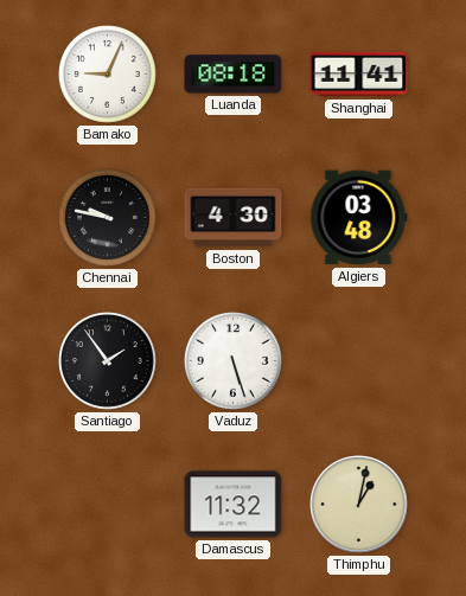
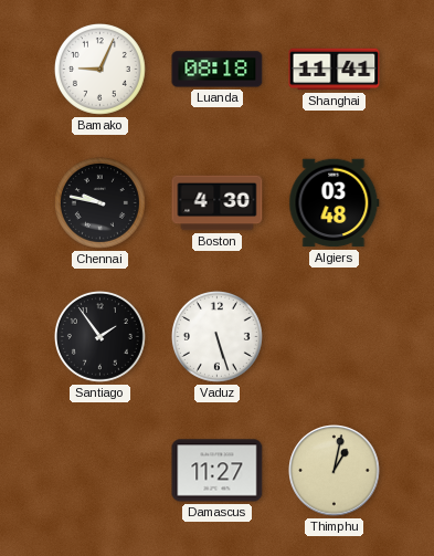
Damascus: 11:32 -> 11:27
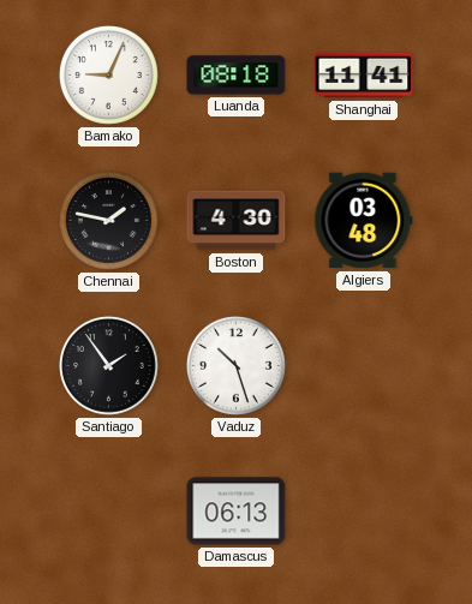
Chennai: 9:47 -> 1:47
Vaduz: 5:27 -> 10:27
Damascus: 11:27 -> 06:13
Thimphu: 1:02 -> none
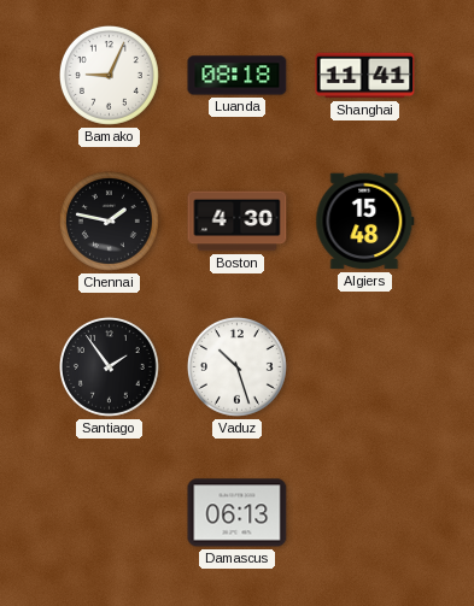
Algiers: 03:48 -> 15:48
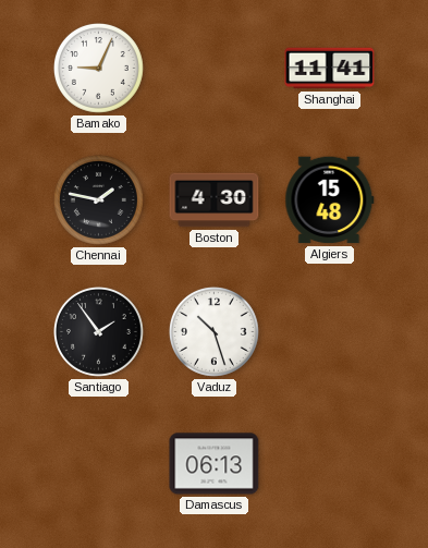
Luanda: 08:18 -> none
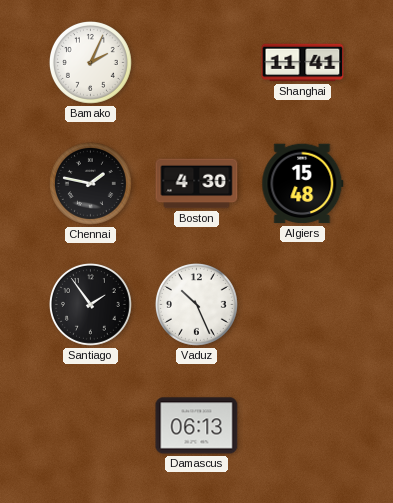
Bamako: 9:04 -> 2:04
Vaduz: 10:27 -> 10:26
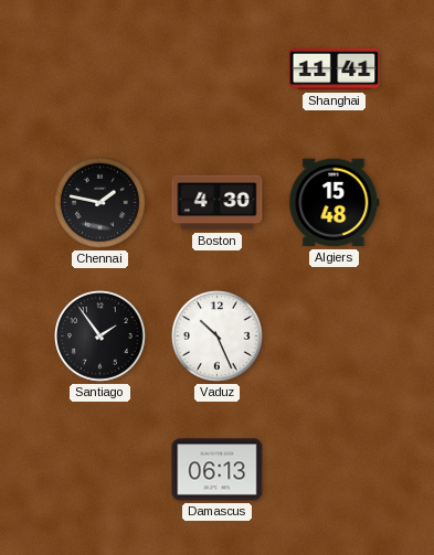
Bamako: 2:04 -> none
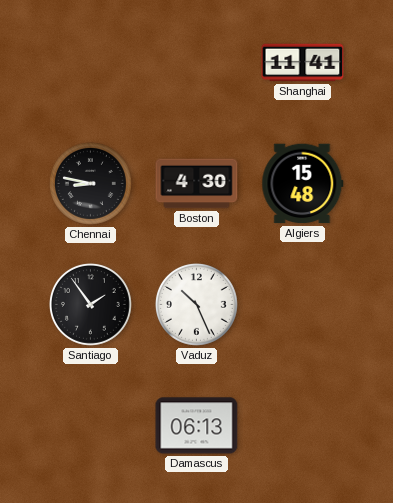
Chennai: 1:47 -> 8:47
